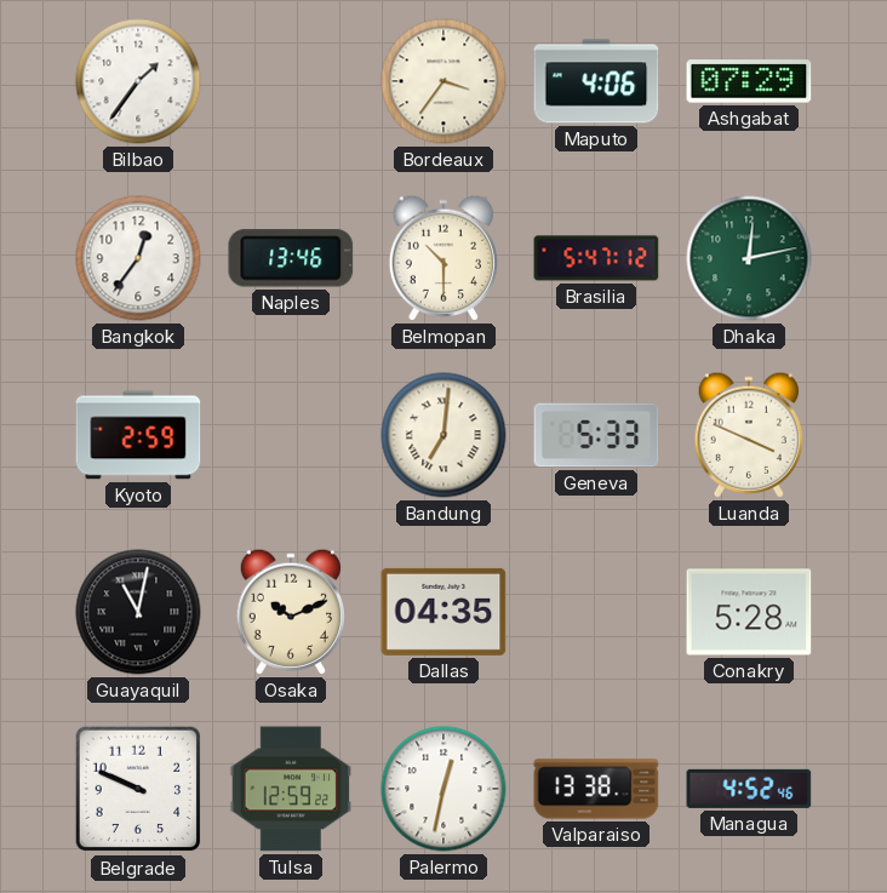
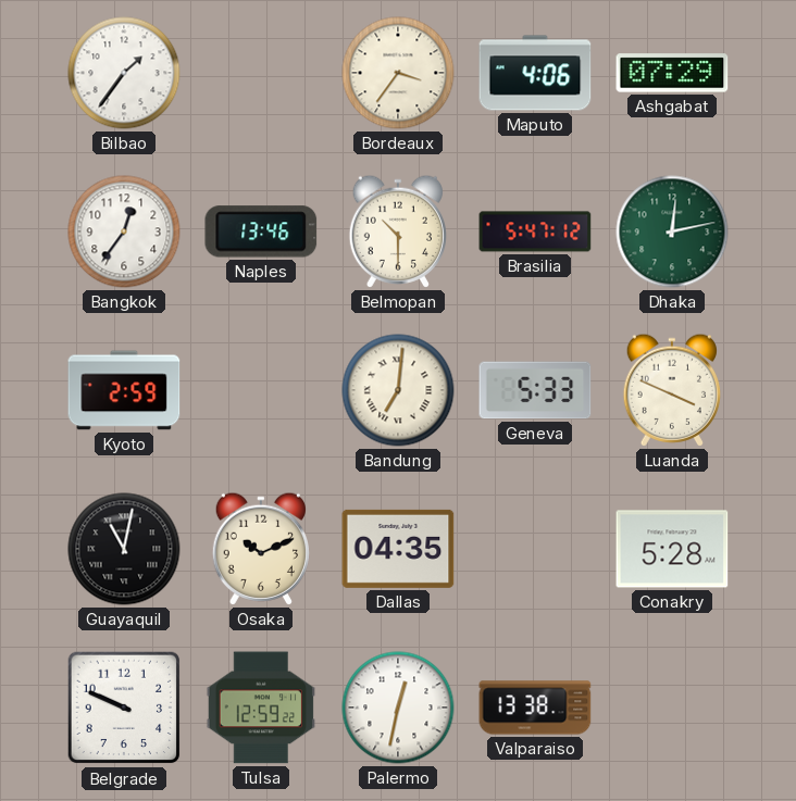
Managua: 4:52 -> none
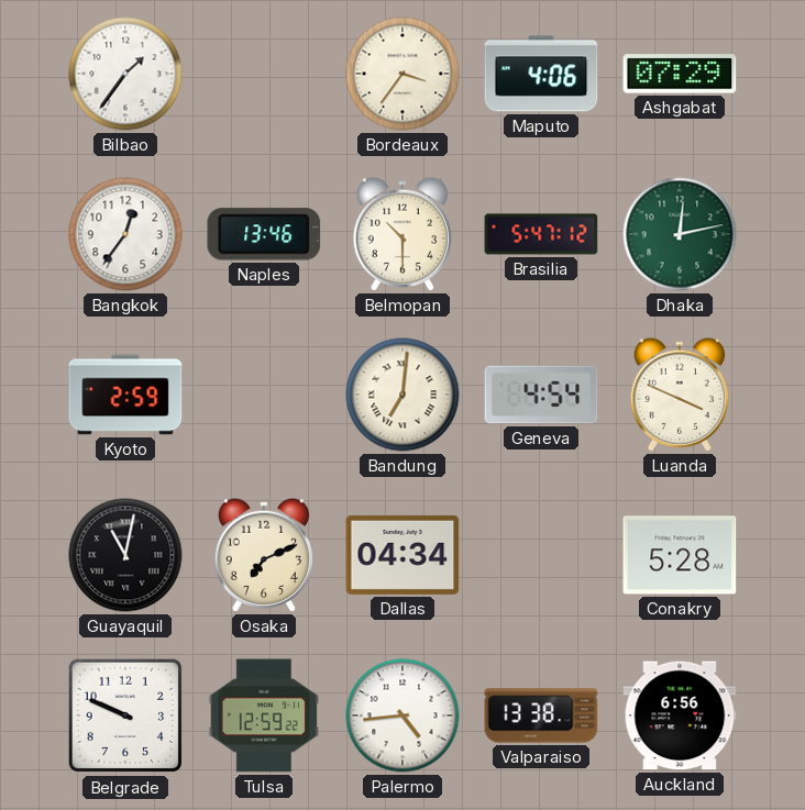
Geneva: 5:33 -> 4:54
Osaka: 10:11 -> 7:11
Dallas: 04:35 -> 04:34
Palermo: 12:32 -> 4:44
Auckland: none -> 6:56
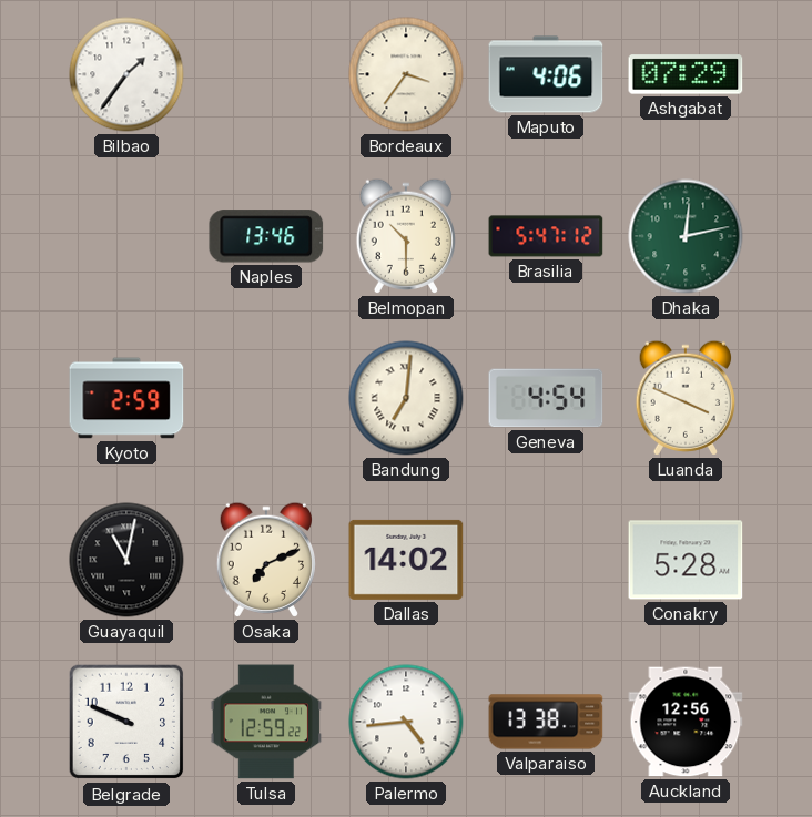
Bangkok: 12:36 -> none
Dallas: 04:34 -> 14:02
Auckland: 6:56 -> 12:56
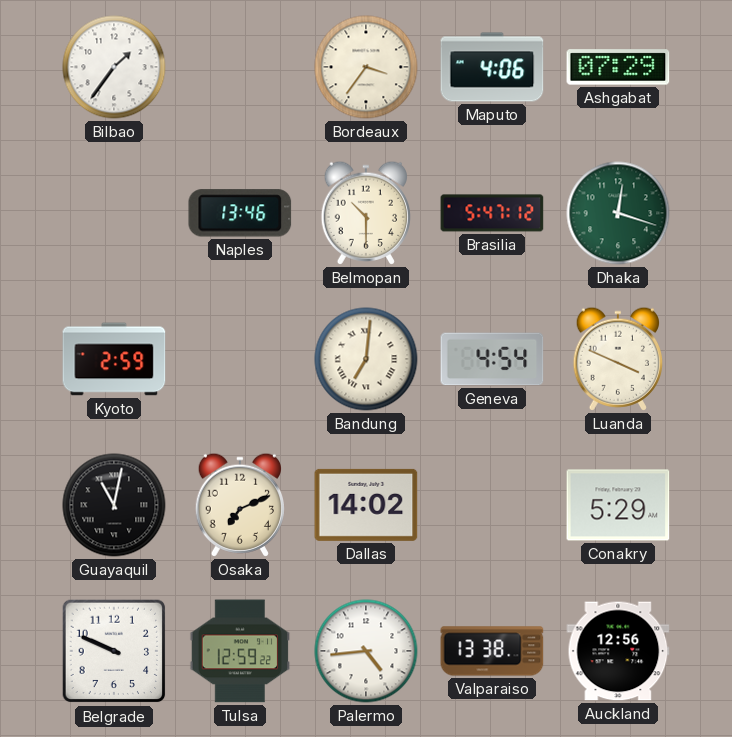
Dhaka: 12:13 -> 12:18
Conakry: 5:28 -> 5:29
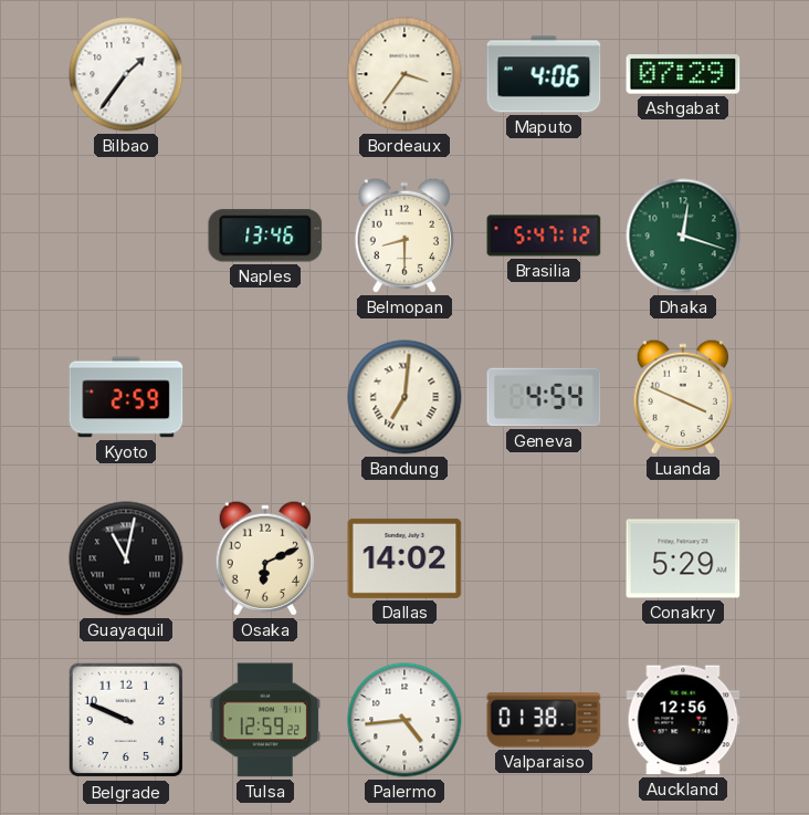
Belmopan: 10:30 -> 8:30
Osaka: 7:11 -> 6:11
Valparaiso: 13:38 -> 01:38
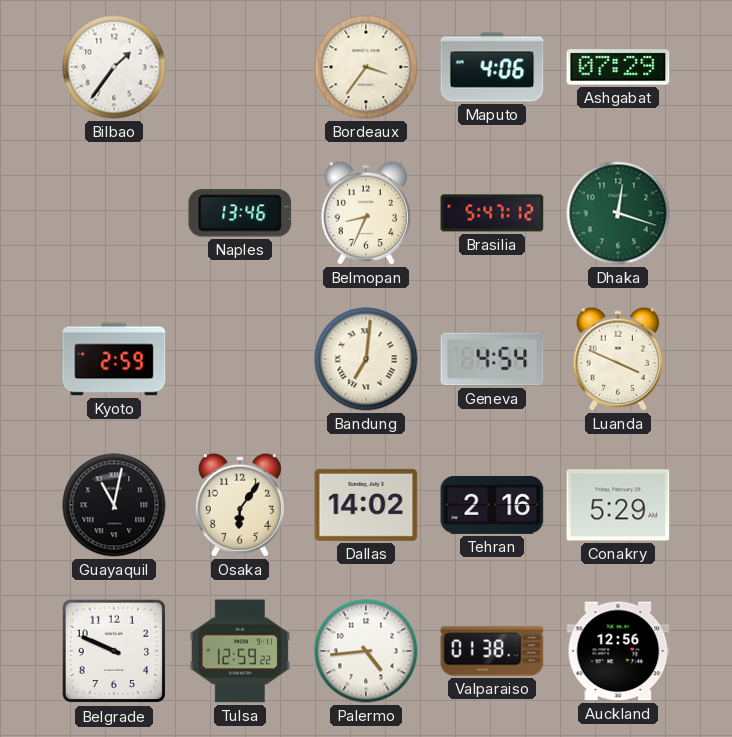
Belmopan: 8:30 -> 8:34
Osaka: 6:11 -> 6:06
Tehran: none -> 2:16
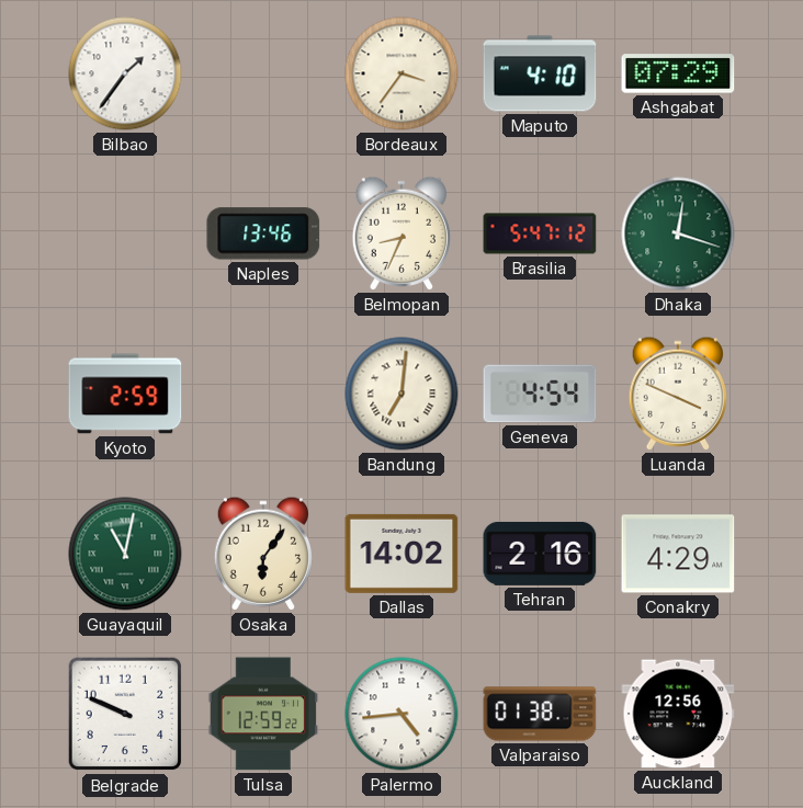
Maputo: 4:06 -> 4:10
Guayaquil dial: black -> green
Conakry: 5:29 -> 4:29
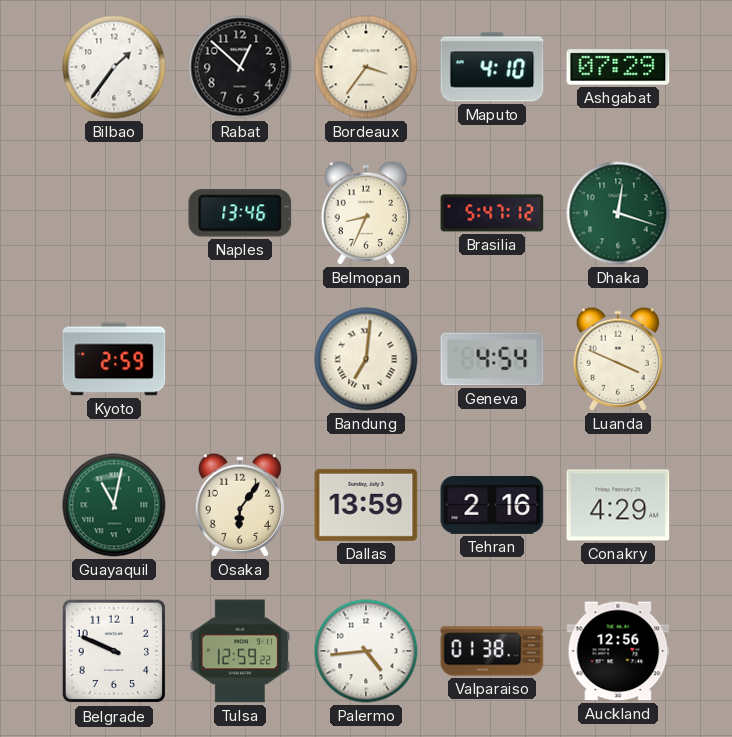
Rabat: none -> 12:52
Dallas: 14:02 -> 13:59
